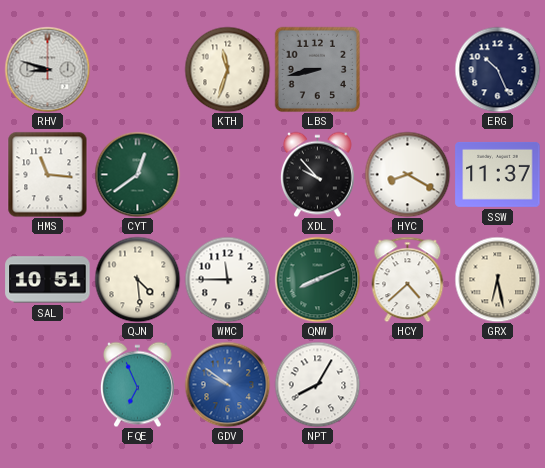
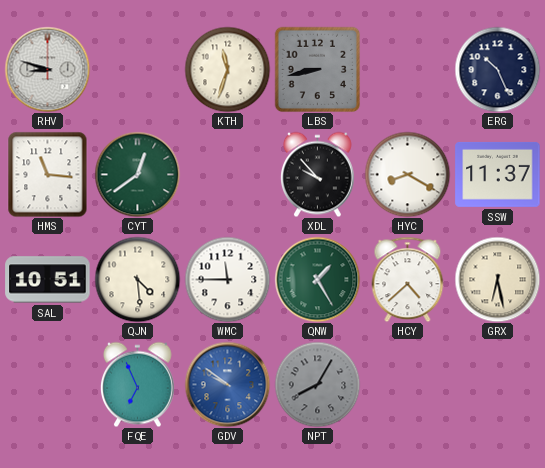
QNW: 8:11 -> 1:25
NPT dial: white -> grey
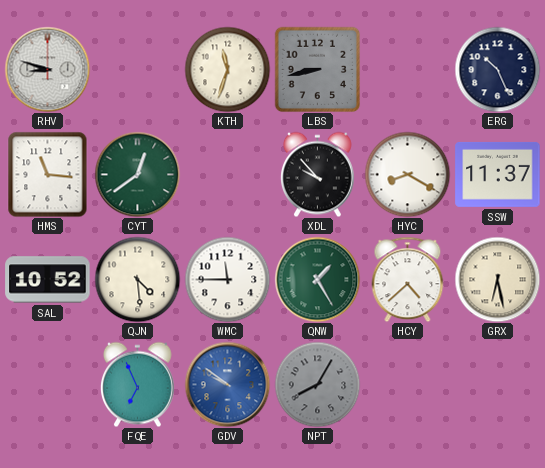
SAL: 10:51 -> 10:52
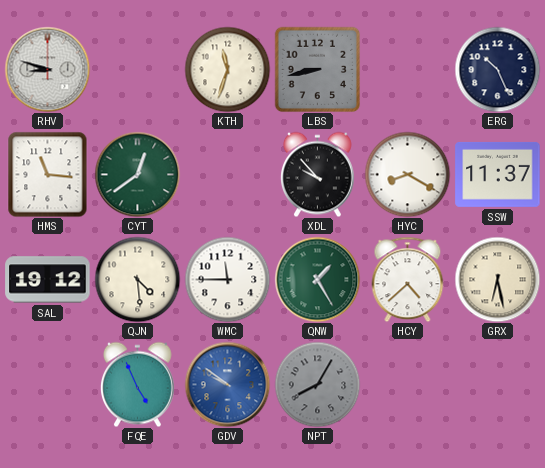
SAL: 10:52 -> 19:12
FQE: 6:56 -> 4:56
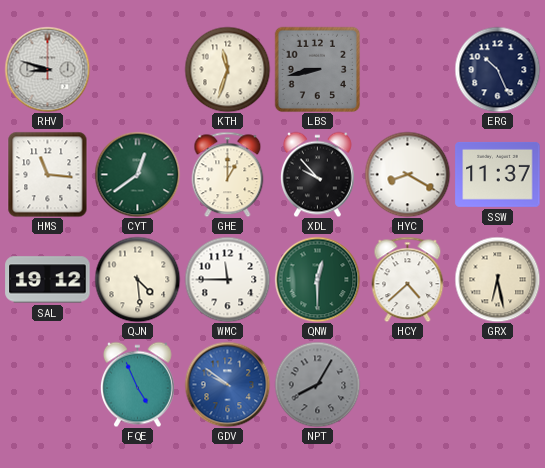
GHE: none -> 1:00
QNW: 1:25 -> 12:30
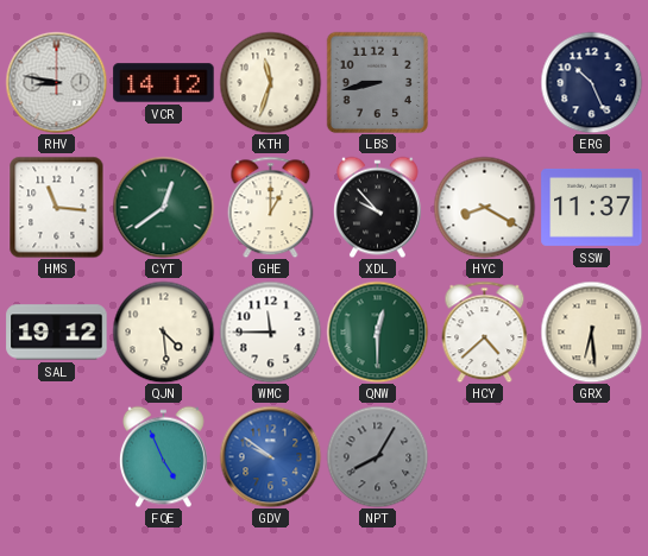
RHV: 8:48 -> 8:47
VCR: none -> 14:12
GRX: 6:28 -> 6:29
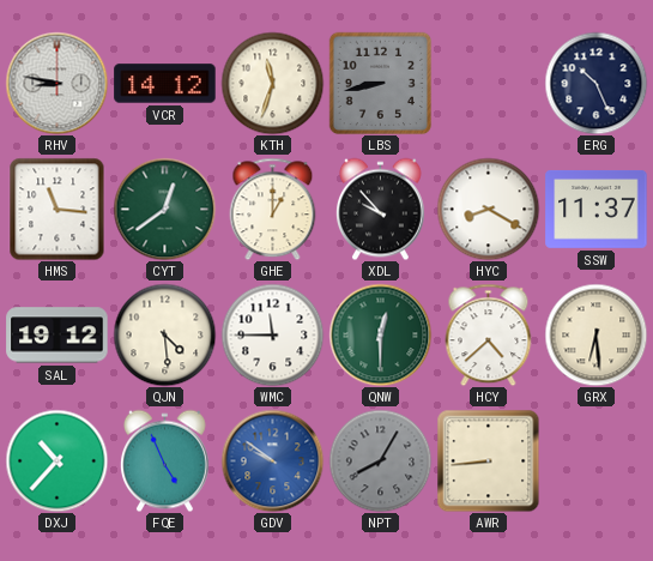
DXJ: none -> 10:37
AWR: none -> 8:44
